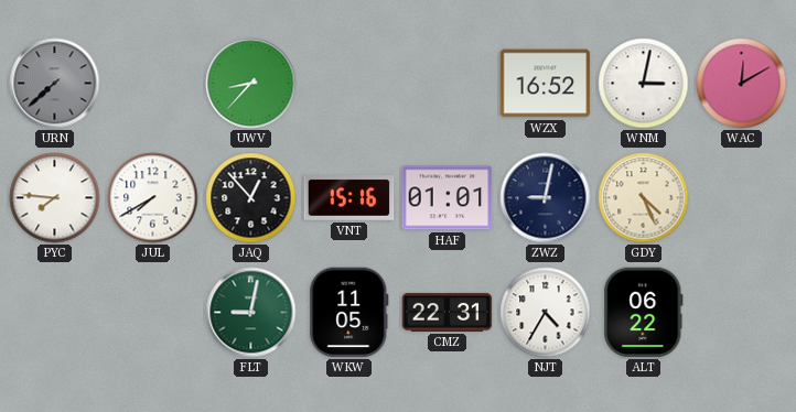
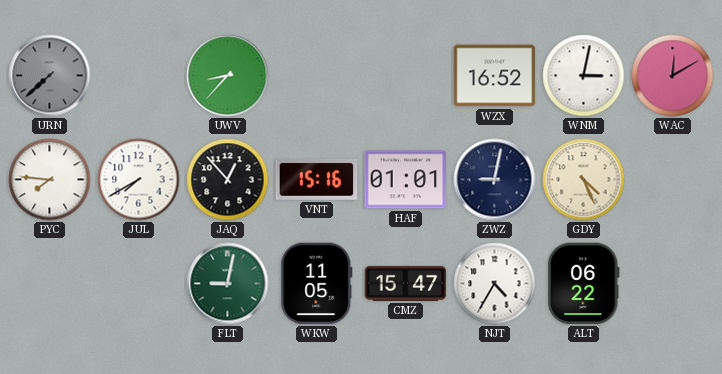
CMZ: 22:31 -> 15:47
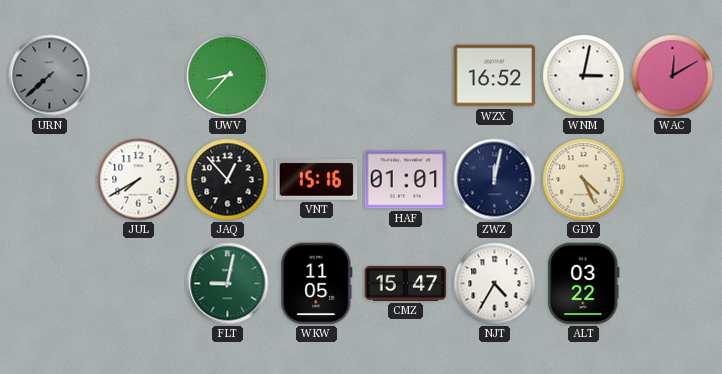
PYC: 7:46 -> none
ZWZ: 9:02 -> 12:02
ALT: 06:22 -> 03:22
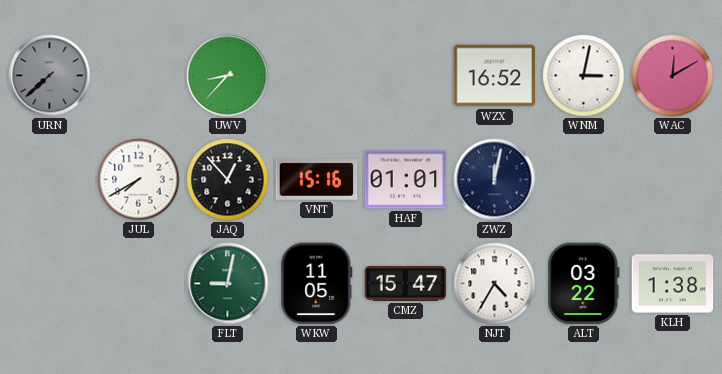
GDY: 4:26 -> none
KLH: none -> 1:38
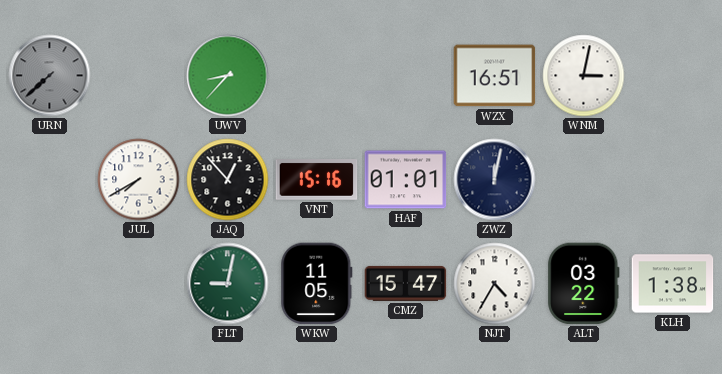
WZX: 16:52 -> 16:51
WAC: 12:10 -> none
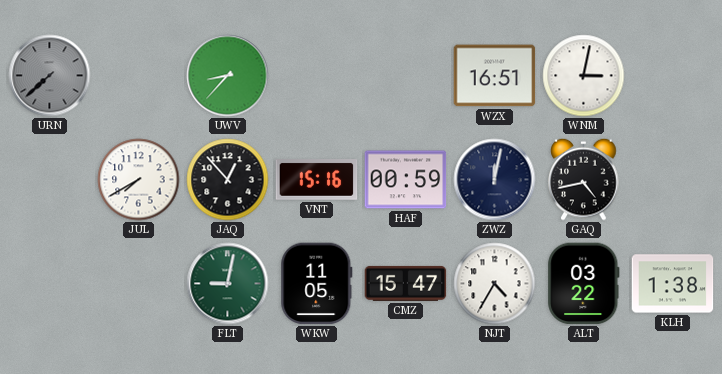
HAF: 01:01 -> 00:59
GAQ: none -> 4:43
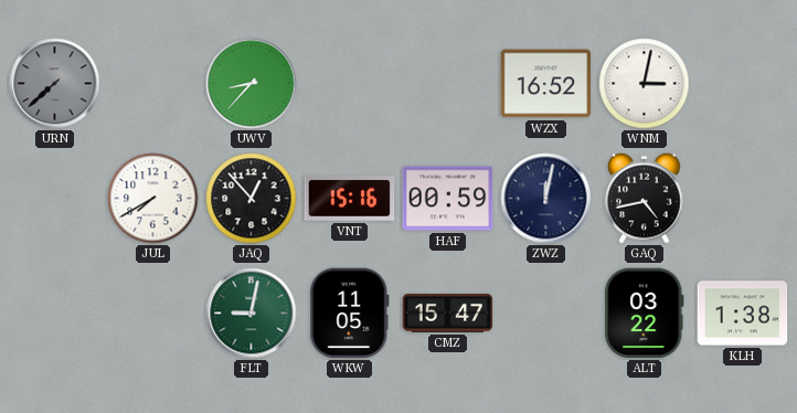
WZX: 16:51 -> 16:52
NJT: 4:35 -> none
